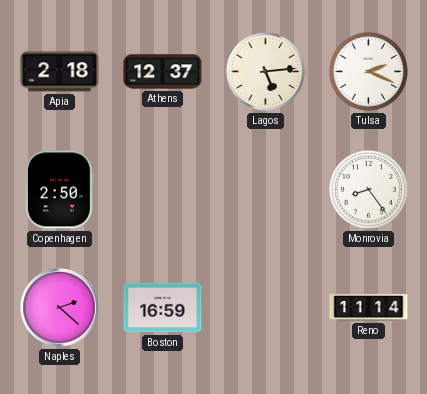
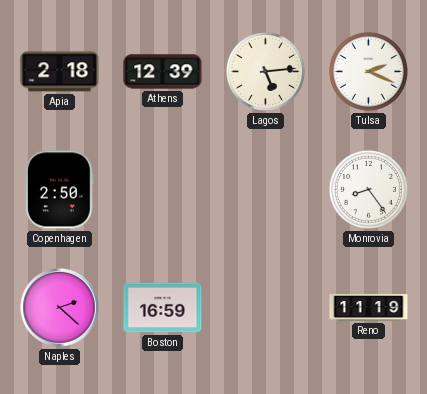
Athens: 12:37 -> 12:39
Reno: 11:14 -> 11:19
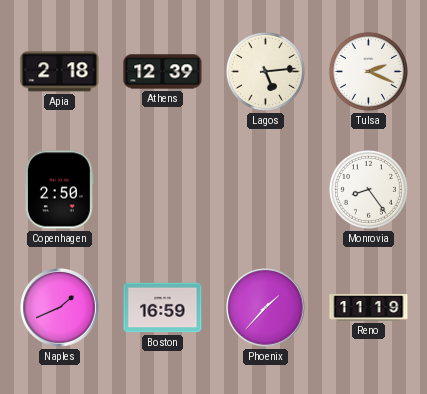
Naples: 2:22 -> 1:41
Phoenix: none -> 1:37
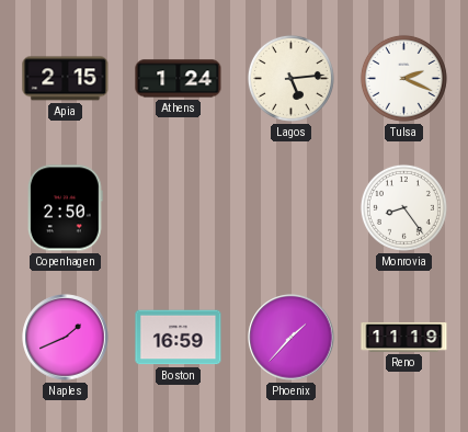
Apia: 2:18 -> 2:15
Athens: 12:39 -> 1:24
